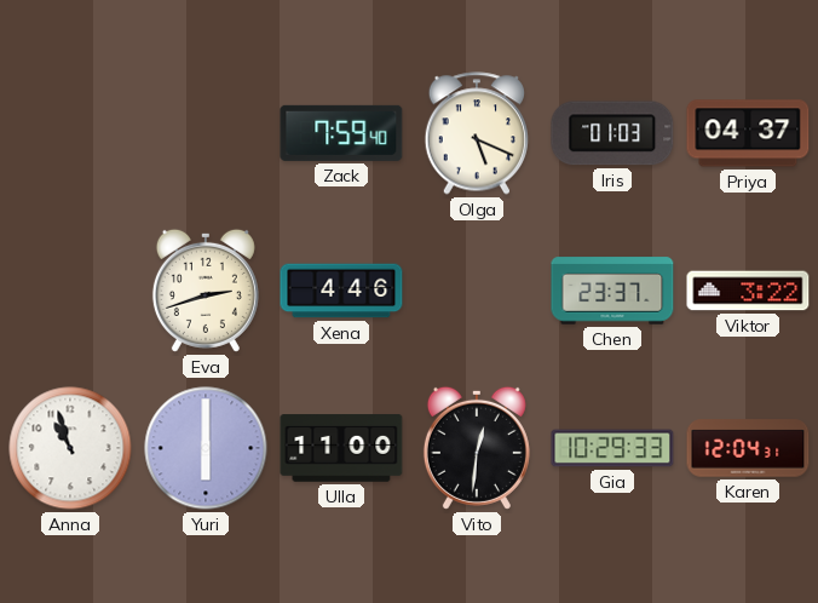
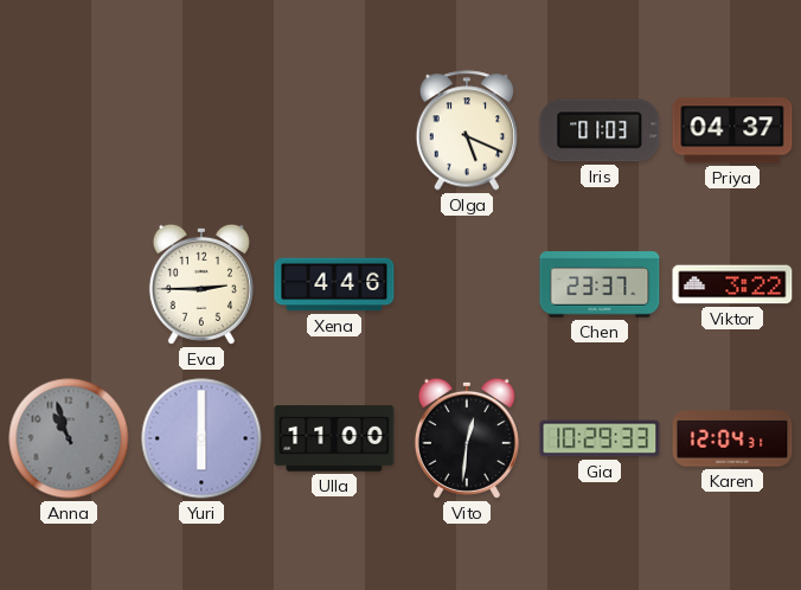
Zack: 7:59 -> none
Eva: 2:42 -> 2:45
Anna dial: white -> grey
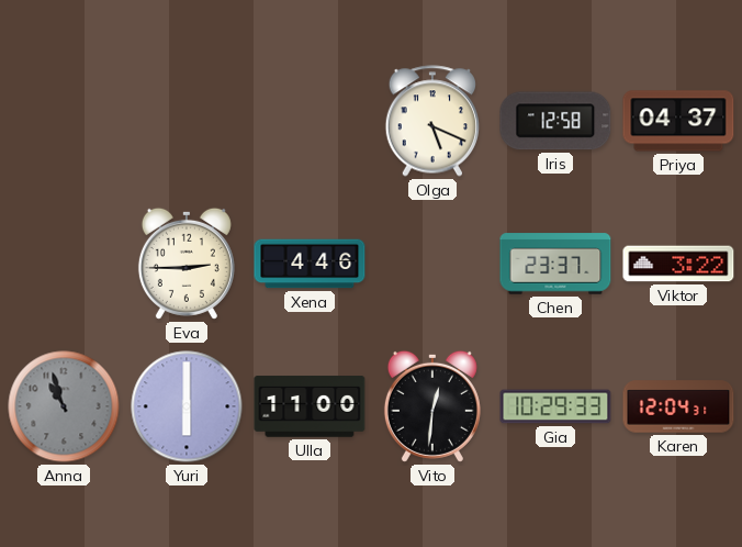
Iris: 01:03 -> 12:58
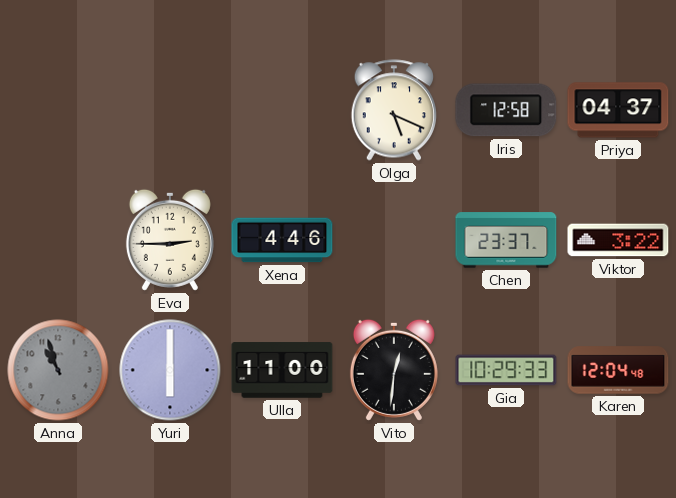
Karen: 12:04:31 -> 12:04:48
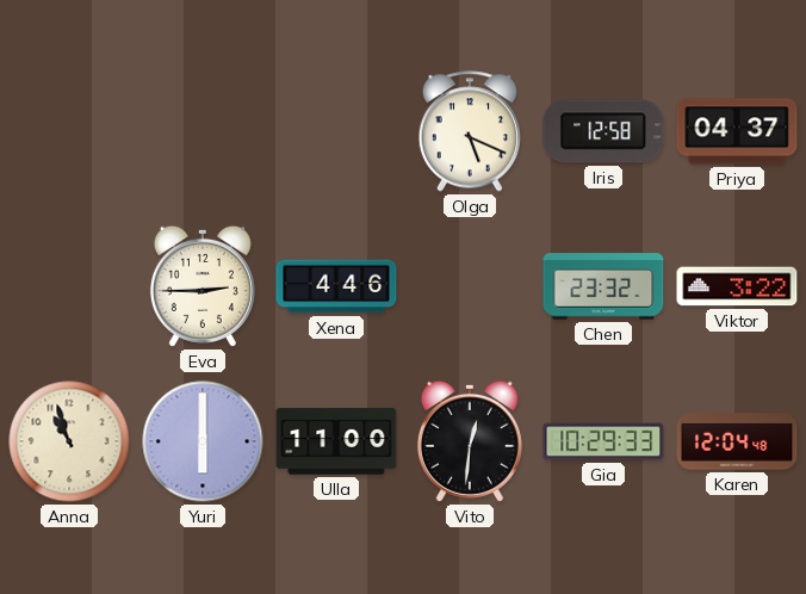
Chen: 23:37 -> 23:32
Anna dial: grey -> cream
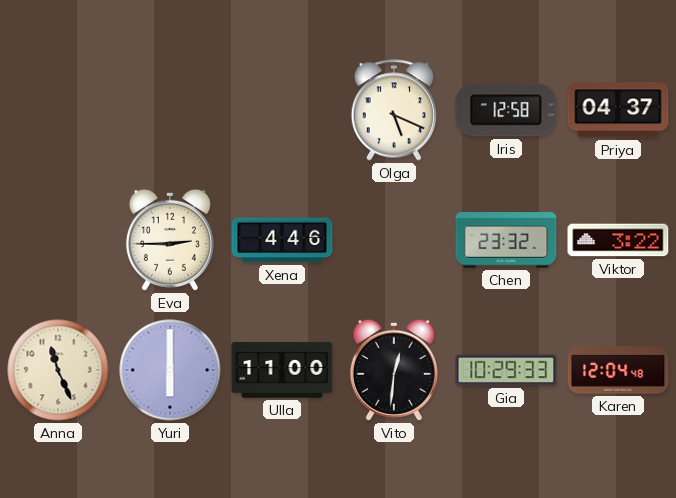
Anna: 10:57 -> 11:26
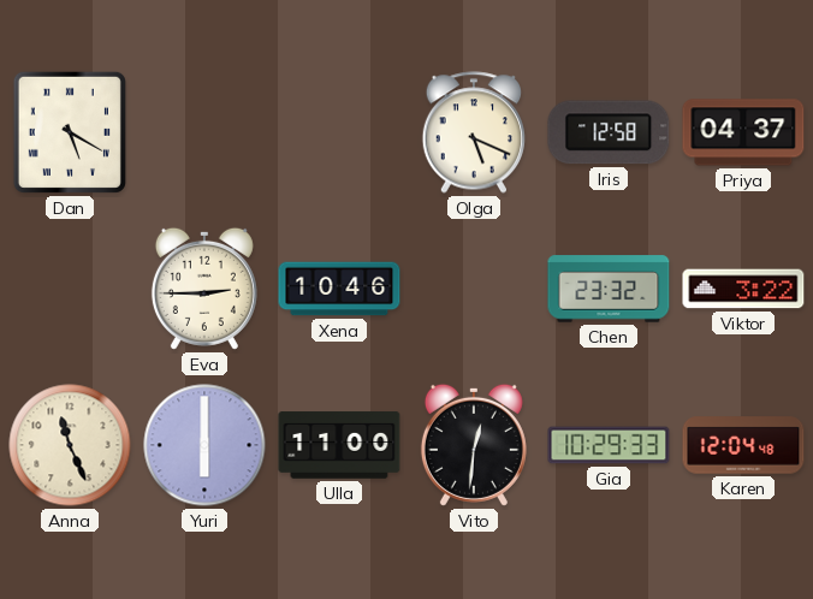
Dan: none -> 5:20
Xena: 4:46 -> 10:46
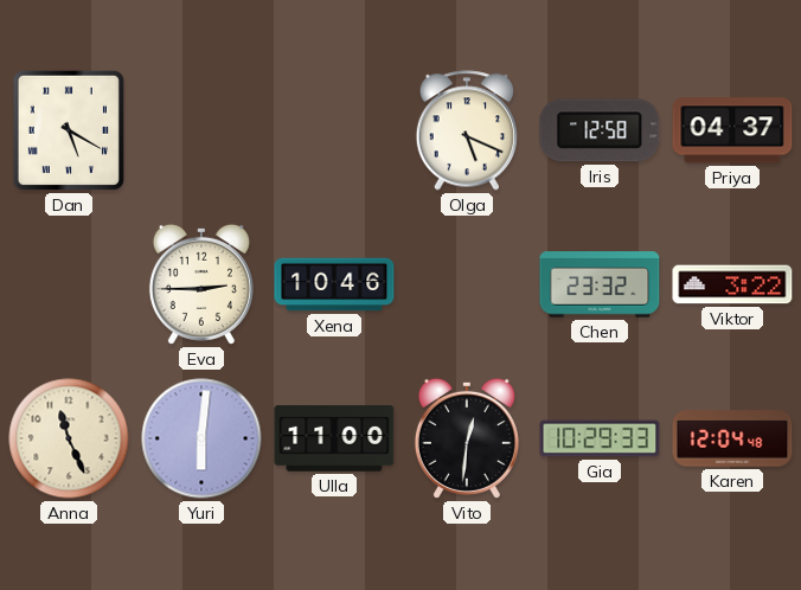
Yuri: 6:00 -> 6:01
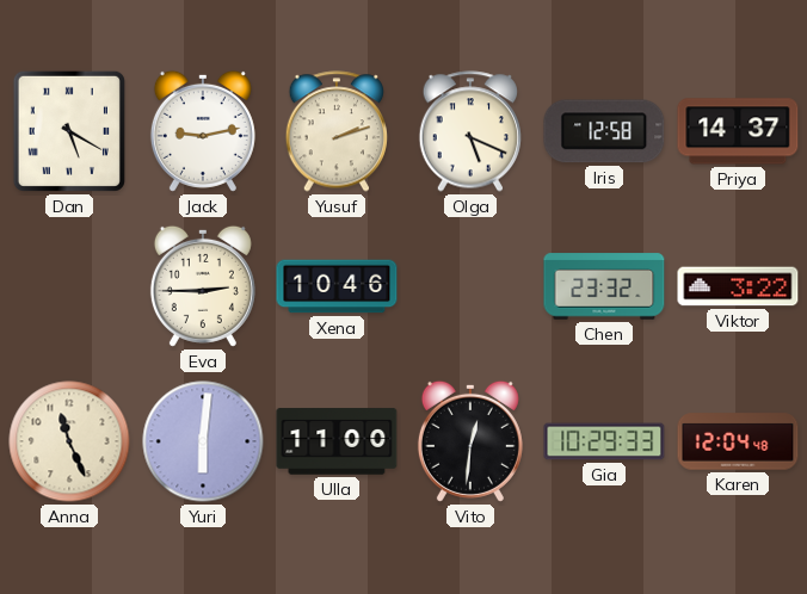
Jack: none -> 9:13
Yusuf: none -> 2:12
Priya: 04:37 -> 14:37
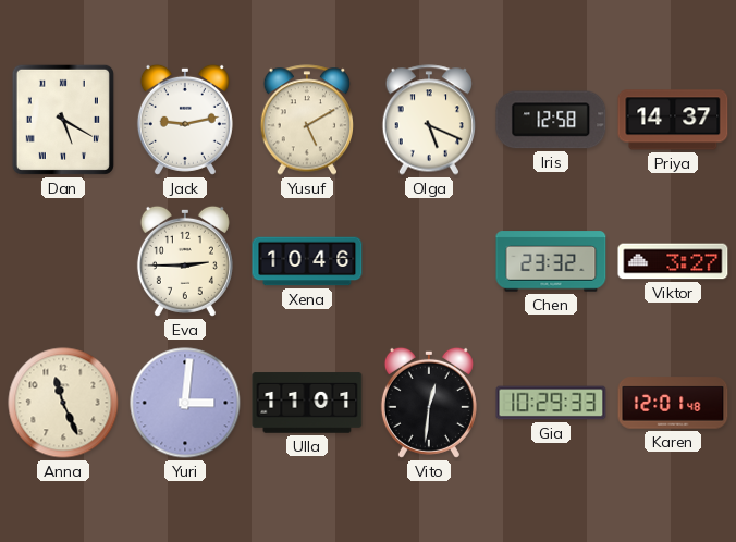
Yusuf: 2:12 -> 5:10
Viktor: 3:22 -> 3:27
Yuri: 6:01 -> 3:01
Ulla: 11:00 -> 11:01
Karen: 12:04 -> 12:01
